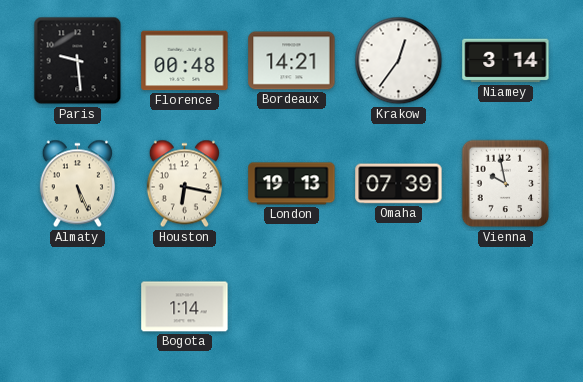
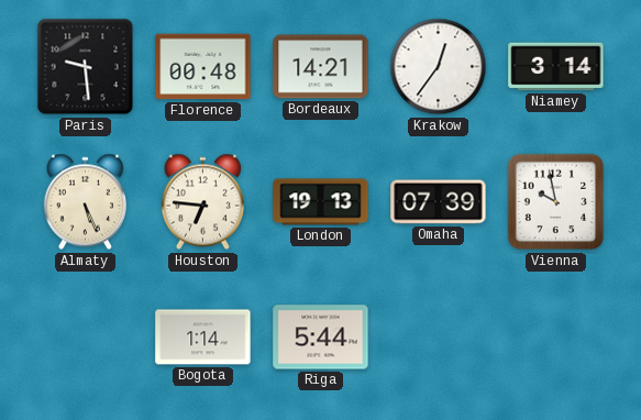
Houston: 6:17 -> 6:46
Riga: none -> 5:44
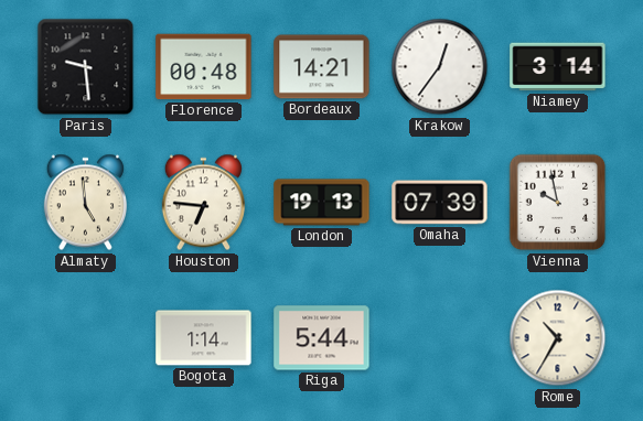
Almaty: 5:26 -> 4:59
Rome: none -> 10:35
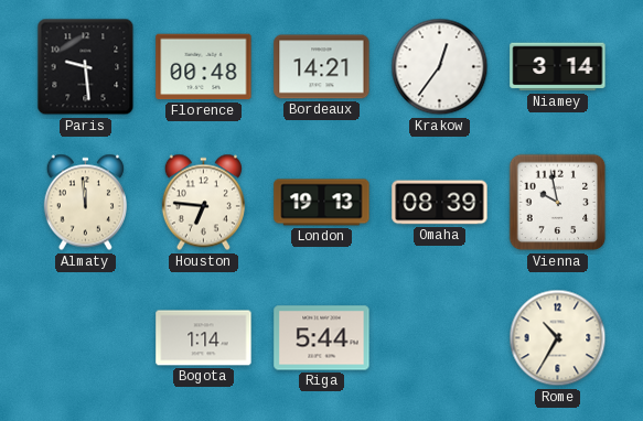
Almaty: 4:59 -> 11:59
Omaha: 07:39 -> 08:39
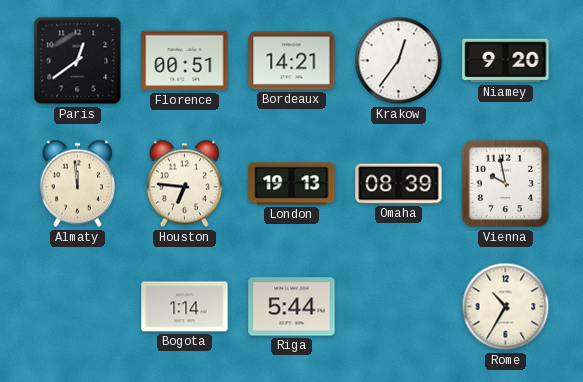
Paris: 9:29 -> 12:39
Florence: 00:48 -> 00:51
Niamey: 3:14 -> 9:20
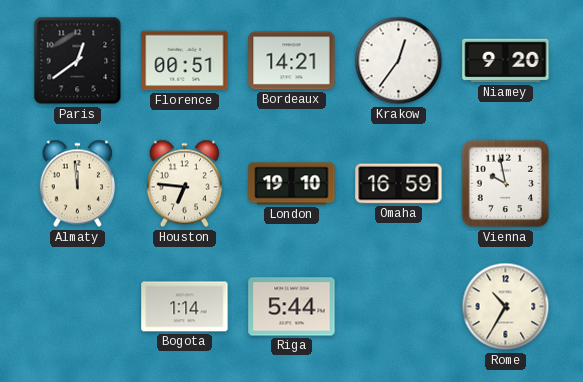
London: 19:13 -> 19:10
Omaha: 08:39 -> 16:59
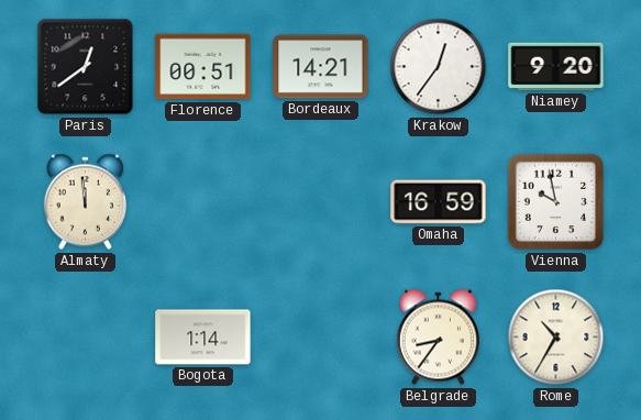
Houston: 6:46 -> none
London: 19:10 -> none
Riga: 5:44 -> none
Belgrade: none -> 8:36
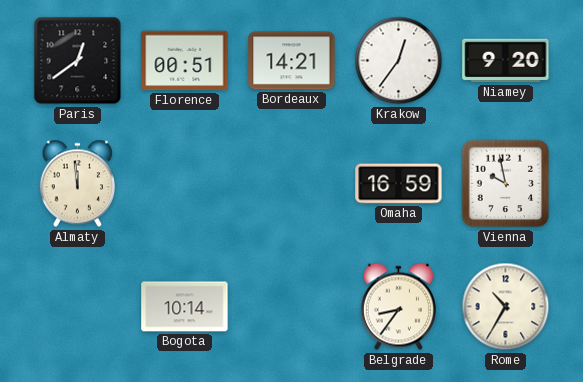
Bogota: 1:14 -> 10:14
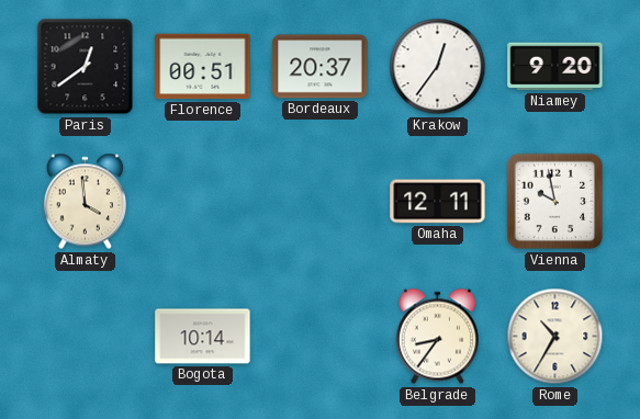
Bordeaux: 14:21 -> 20:37
Almaty: 11:59 -> 3:59
Omaha: 16:59 -> 12:11
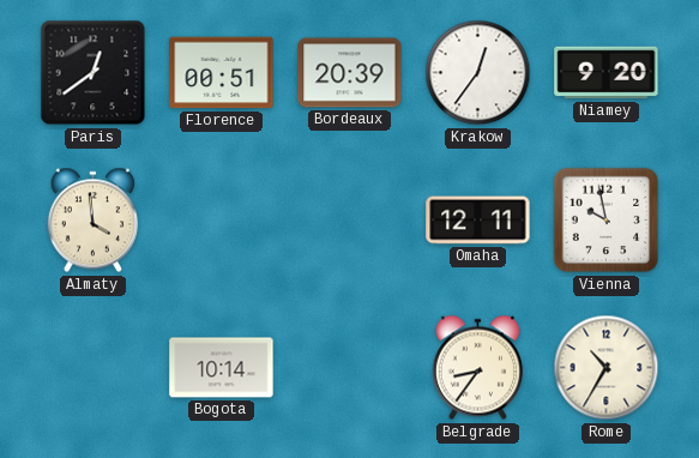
Bordeaux: 20:37 -> 20:39
